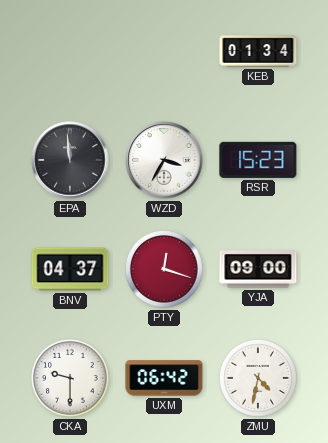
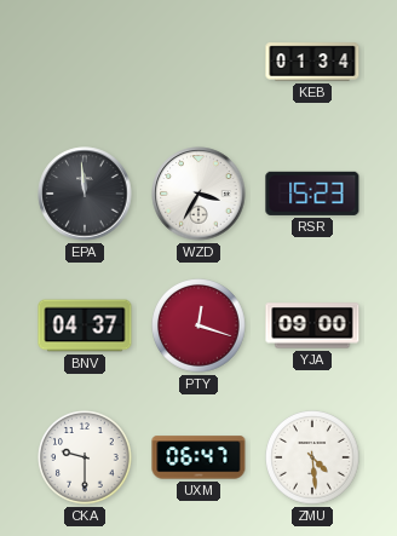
UXM: 06:42 -> 06:47
ZMU: 4:32 -> 4:29
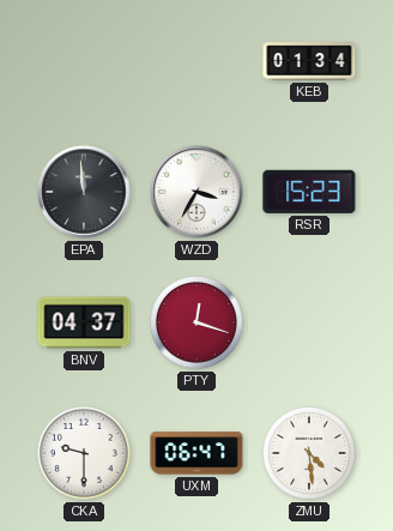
YJA: 09:00 -> none
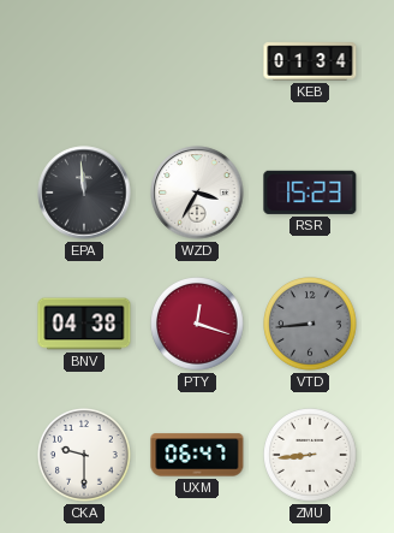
BNV: 04:37 -> 04:38
VTD: none -> 8:44
ZMU: 4:29 -> 8:44
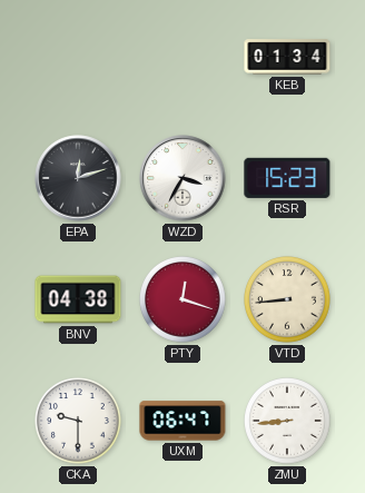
EPA: 11:59 -> 12:12
VTD dial: grey -> cream
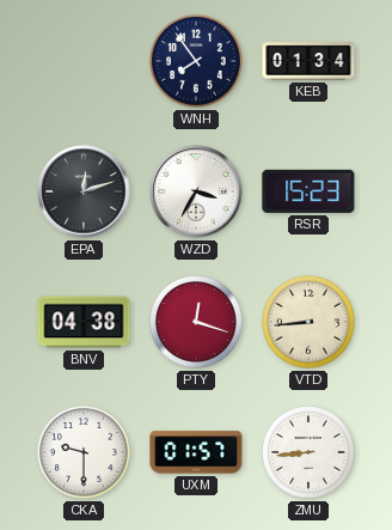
WNH: none -> 7:54
UXM: 06:47 -> 01:57
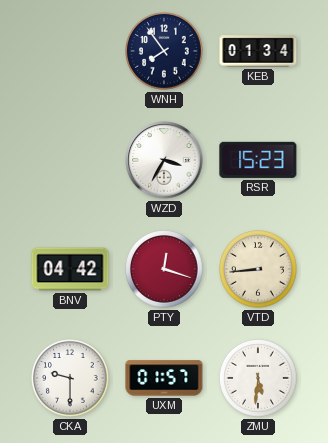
EPA: 12:12 -> none
BNV: 04:38 -> 04:42
ZMU: 8:44 -> 5:31
